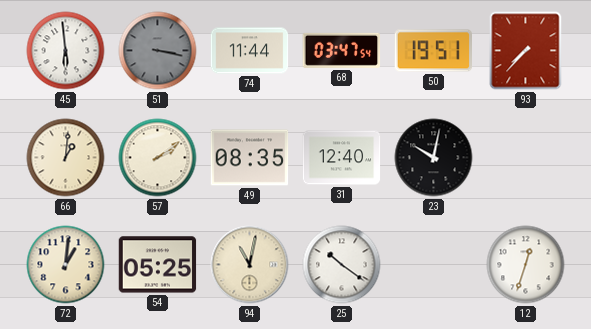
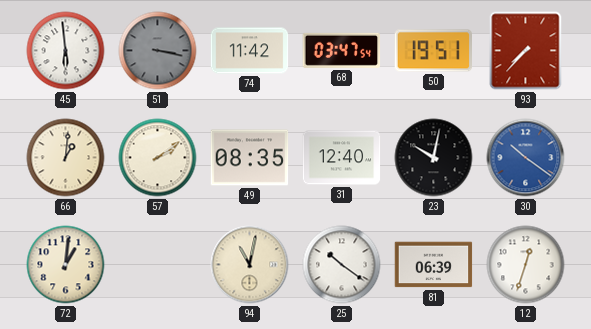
74: 11:44 -> 11:42
30: none -> 10:21
54: 05:25 -> none
81: none -> 06:39
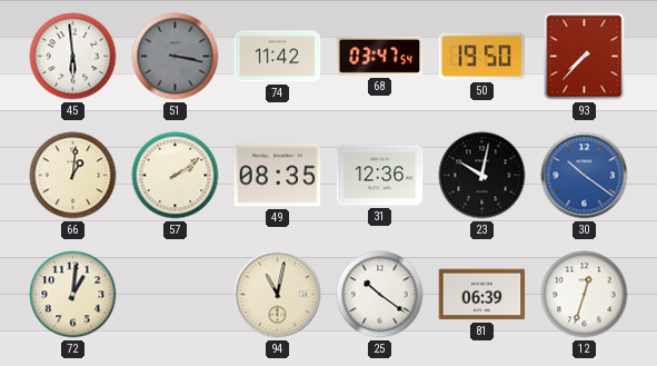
50: 19:51 -> 19:50
31: 12:40 -> 12:36
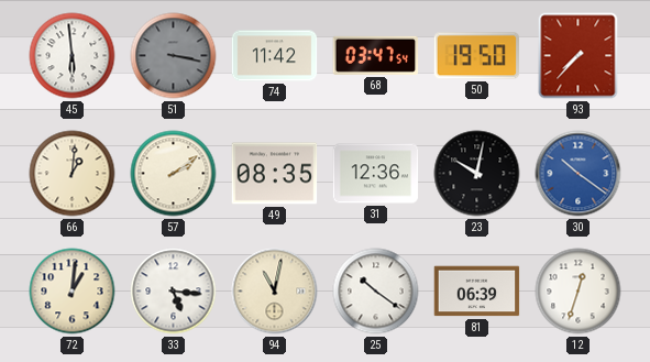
33: none -> 5:16
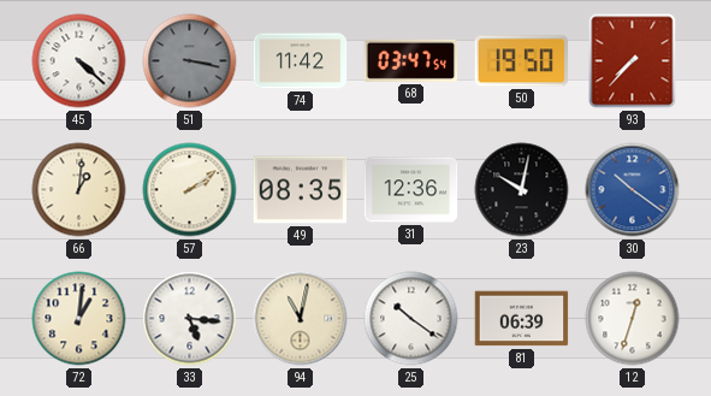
45: 5:59 -> 4:22
